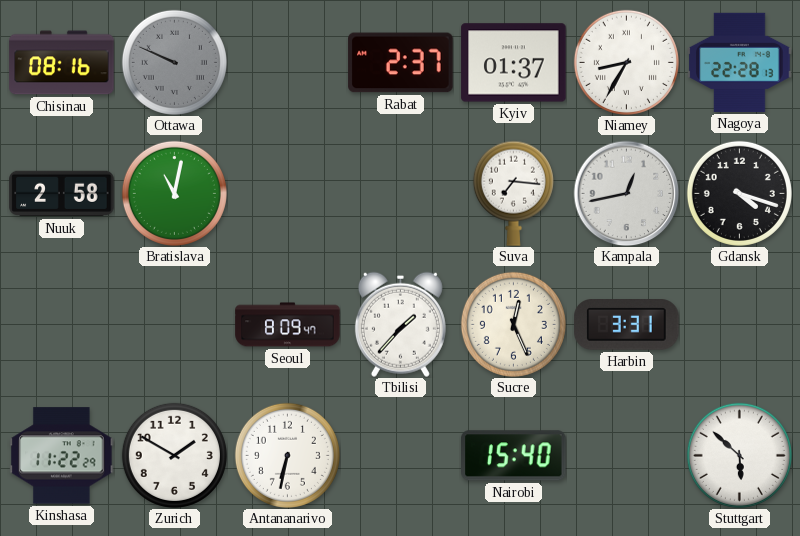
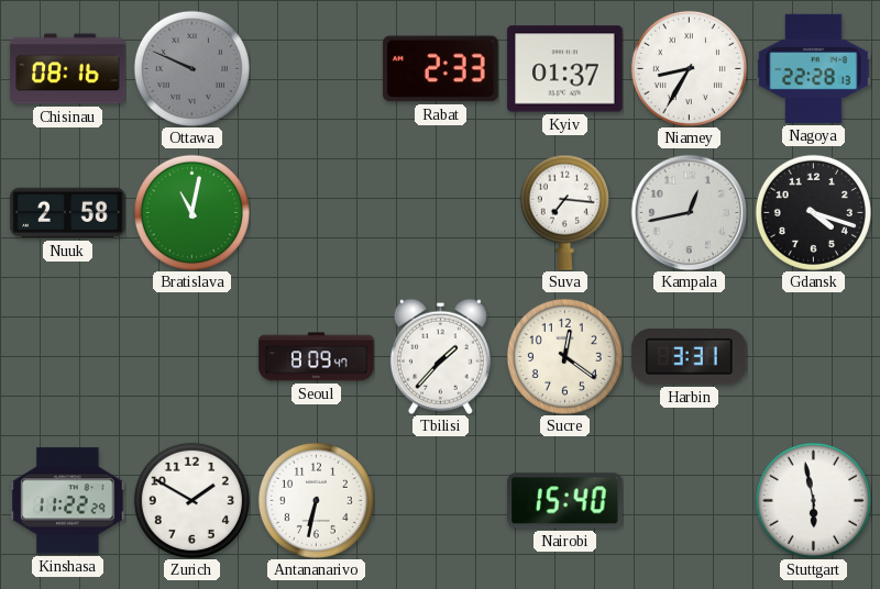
Rabat: 2:37 -> 2:33
Sucre: 12:26 -> 12:21
Stuttgart: 5:52 -> 5:58
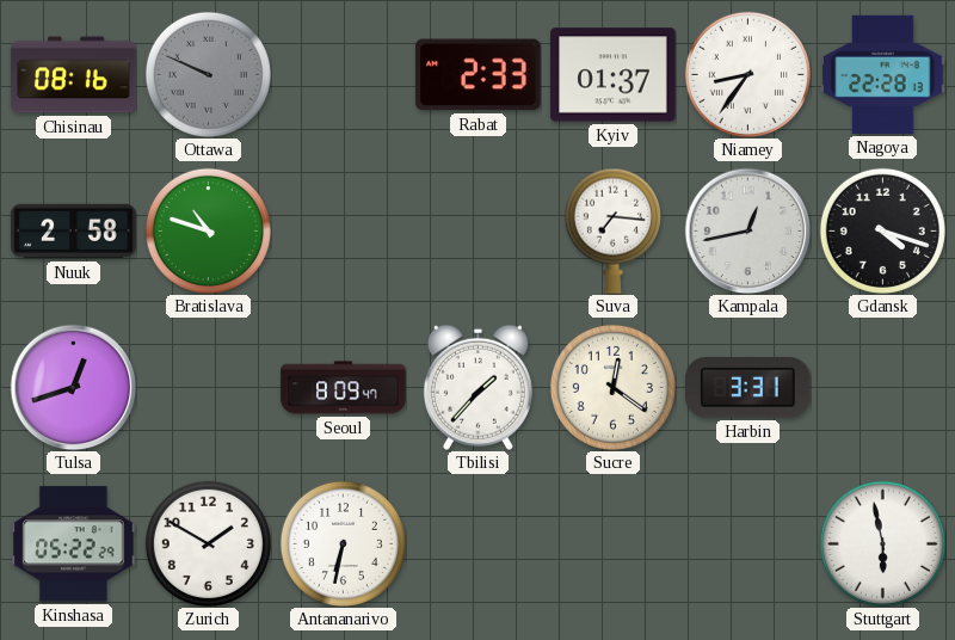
Niamey: 8:35 -> 8:36
Bratislava: 11:02 -> 10:48
Tulsa: none -> 12:42
Kinshasa: 11:22 -> 05:22
Nairobi: 15:40 -> none
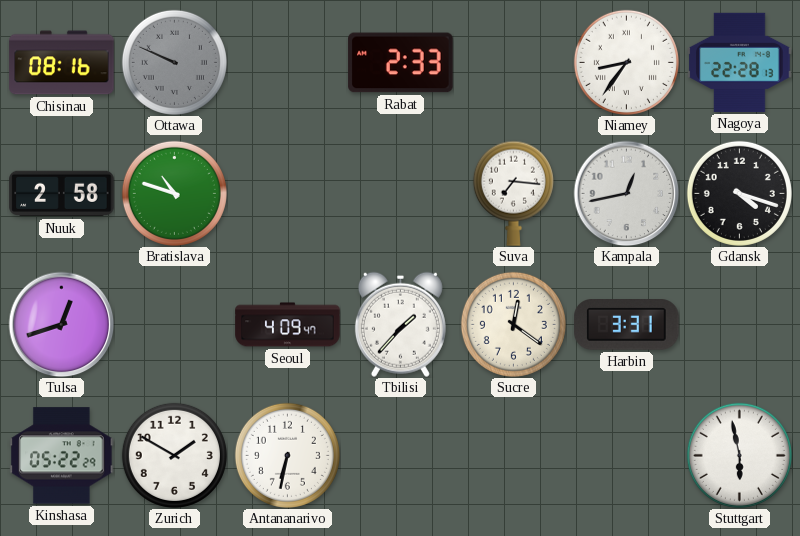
Kyiv: 01:37 -> none
Seoul: 8:09 -> 4:09
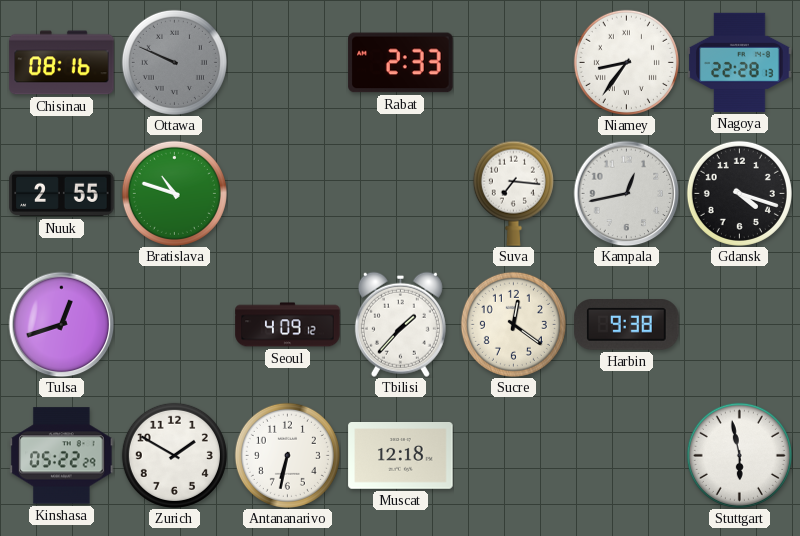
Nuuk: 2:58 -> 2:55
Seoul: 4:09:47 -> 4:09:12
Harbin: 3:31 -> 9:38
Muscat: none -> 12:18
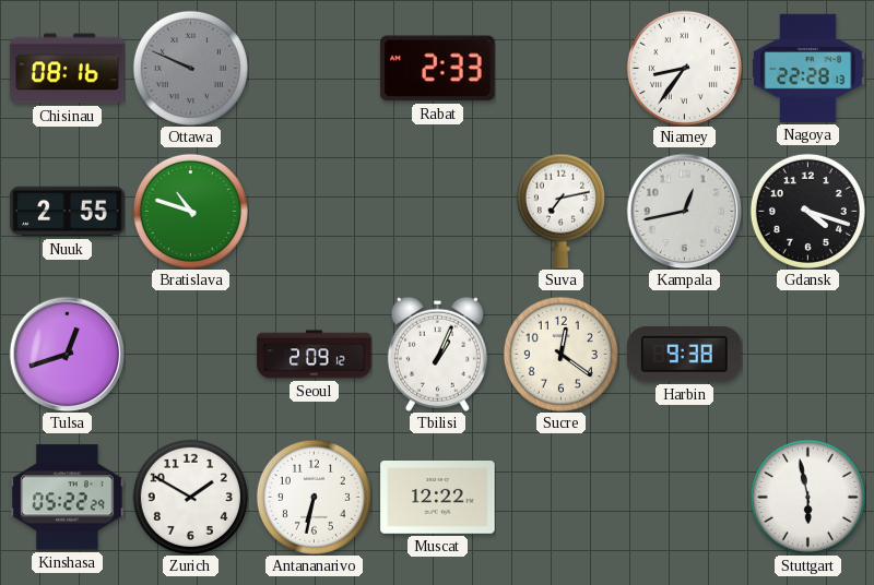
Suva: 7:16 -> 7:13
Seoul: 4:09 -> 2:09
Tbilisi: 1:37 -> 1:04
Muscat: 12:18 -> 12:22
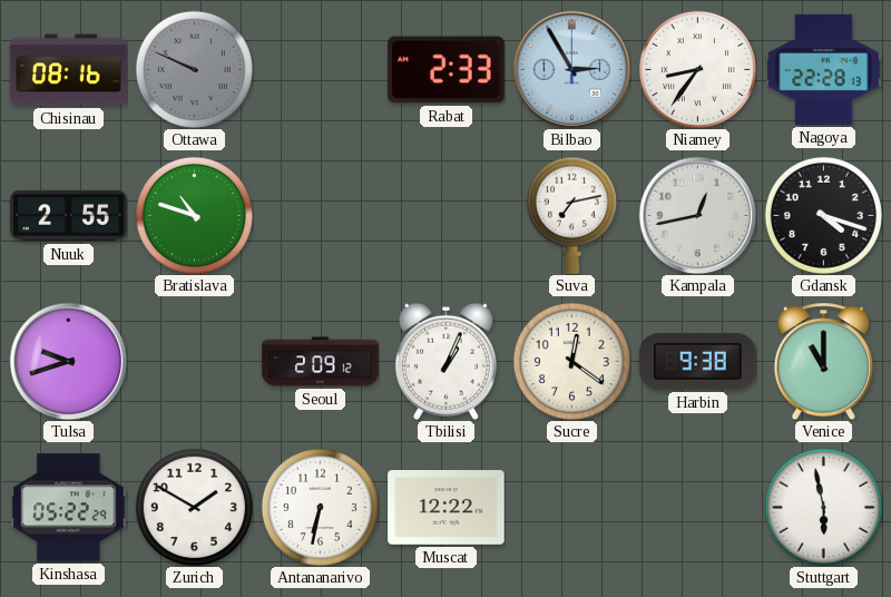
Bilbao: none -> 2:55
Tulsa: 12:42 -> 9:42
Venice: none -> 11:00
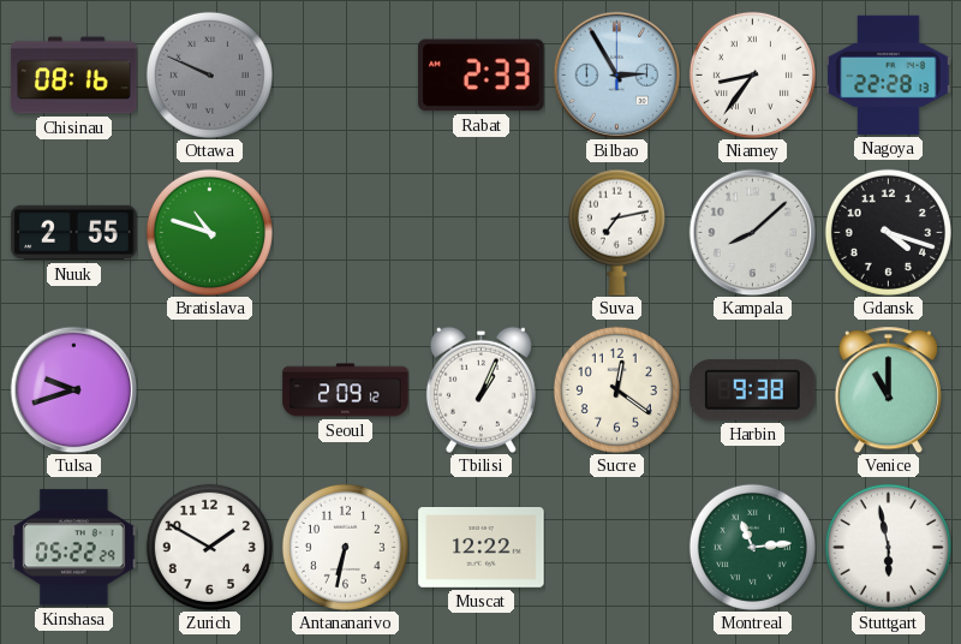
Kampala: 12:43 -> 8:08
Montreal: none -> 11:14
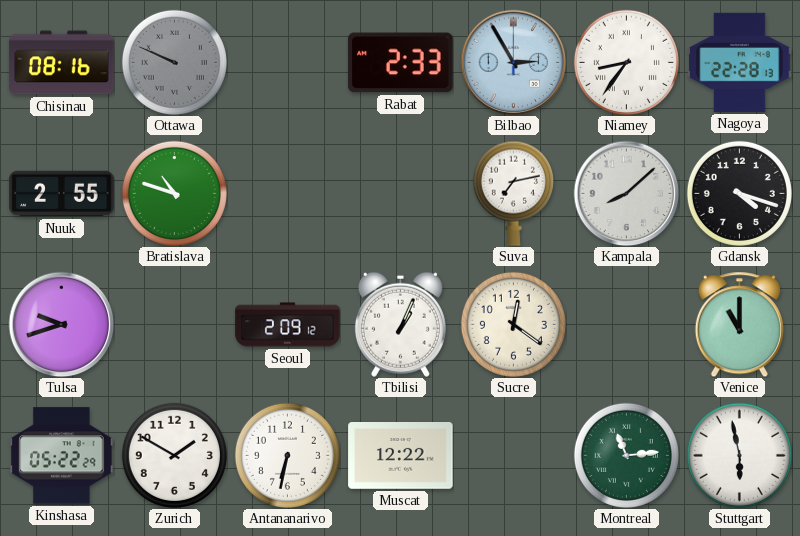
Harbin: 9:38 -> none
